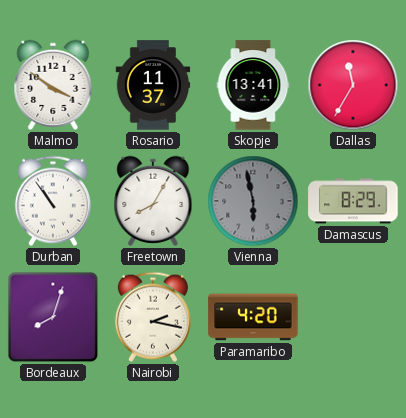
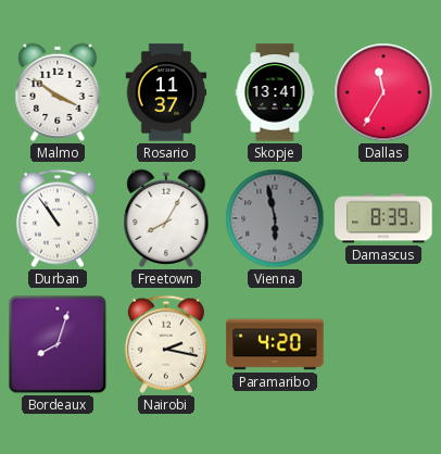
Damascus: 8:29 -> 8:39
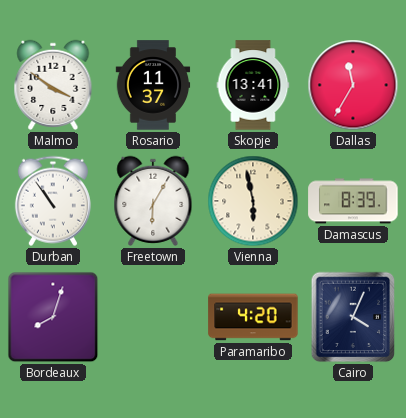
Freetown: 8:05 -> 6:05
Vienna dial: grey -> cream
Nairobi: 2:17 -> none
Cairo: none -> 4:04
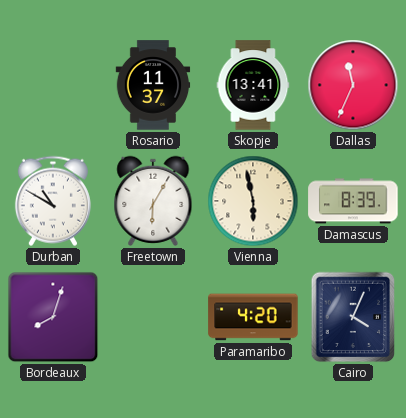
Malmo: 3:51 -> none
Dallas: 11:35 -> 11:34
Durban: 10:54 -> 10:50
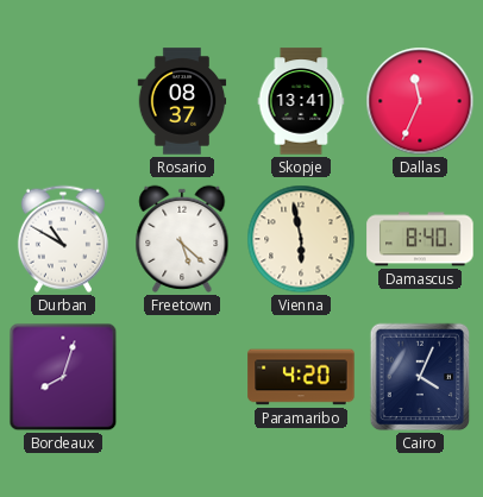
Rosario: 11:37 -> 08:37
Freetown: 6:05 -> 5:22
Damascus: 8:39 -> 8:40
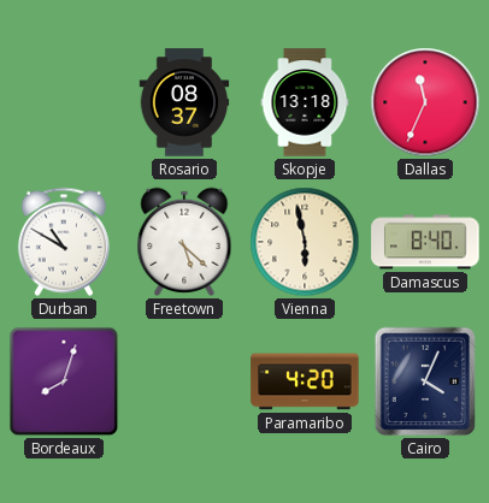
Skopje: 13:41 -> 13:18
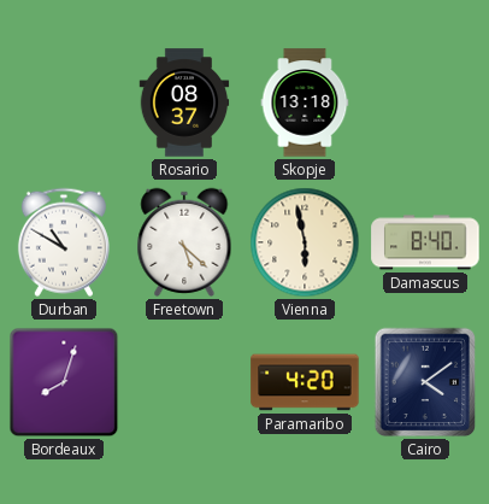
Dallas: 11:34 -> none
Cairo: 4:04 -> 4:09
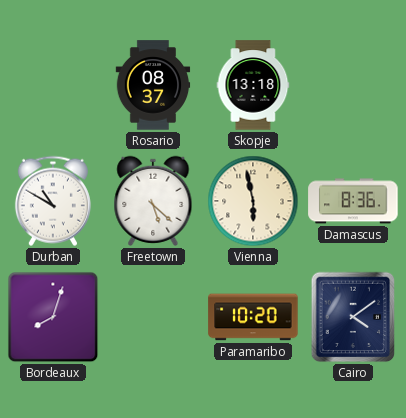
Damascus: 8:40 -> 8:36
Paramaribo: 4:20 -> 10:20
